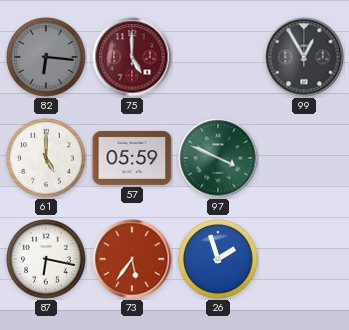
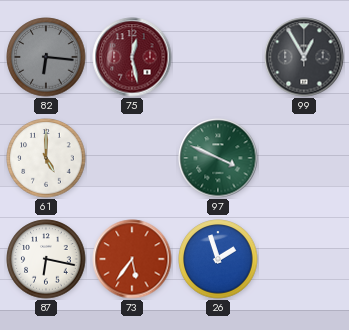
75: 5:00 -> 12:28
57: 05:59 -> none
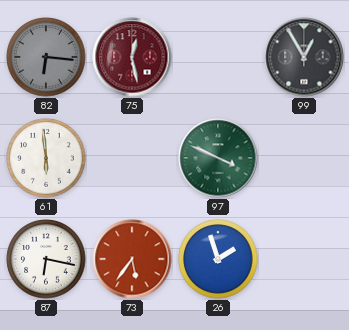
61: 5:00 -> 5:59
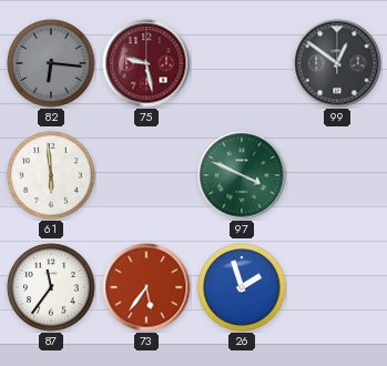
75: 12:28 -> 9:28
99: 12:55 -> 12:51
87: 6:17 -> 11:36
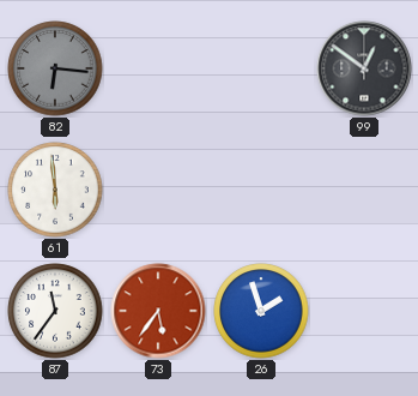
75: 9:28 -> none
97: 3:49 -> none
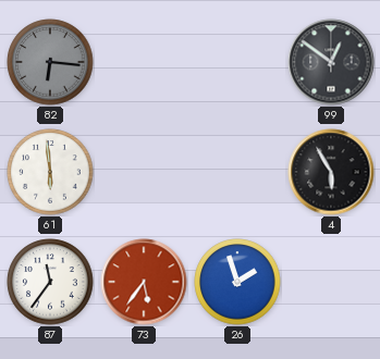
4: none -> 5:55
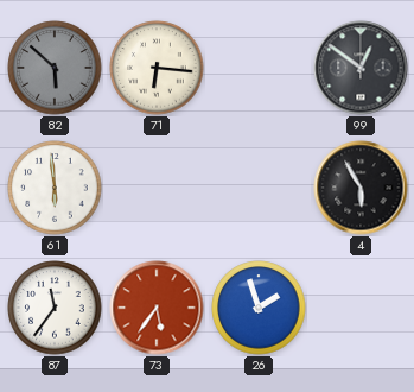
82: 6:16 -> 5:52
71: none -> 6:16
